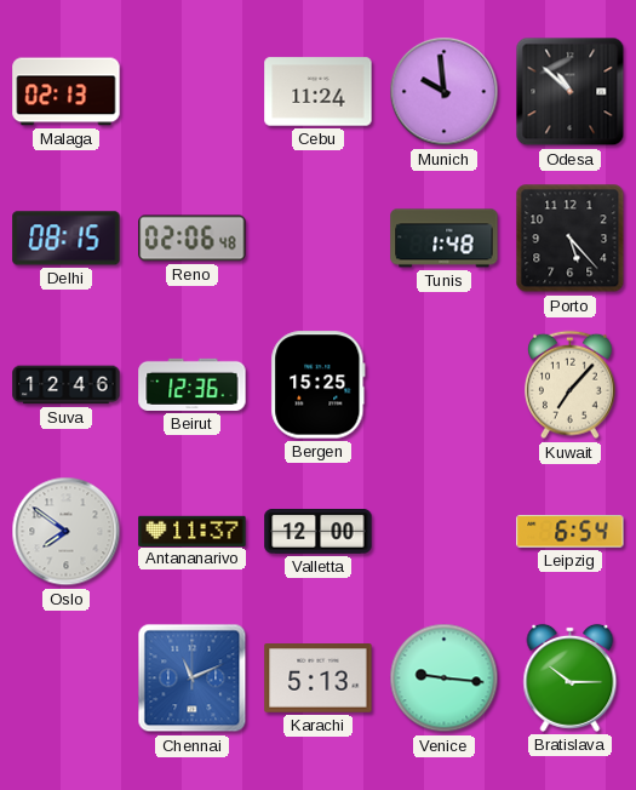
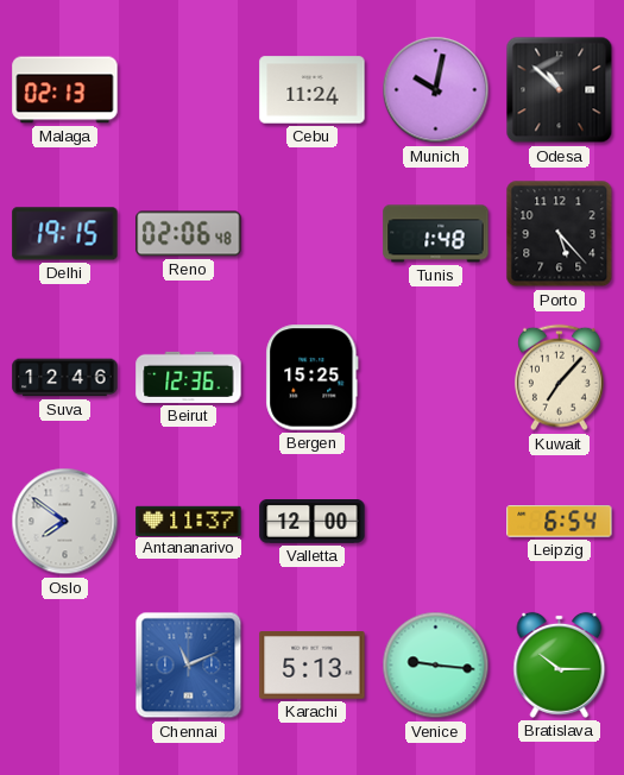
Munich: 9:59 -> 10:02
Delhi: 08:15 -> 19:15
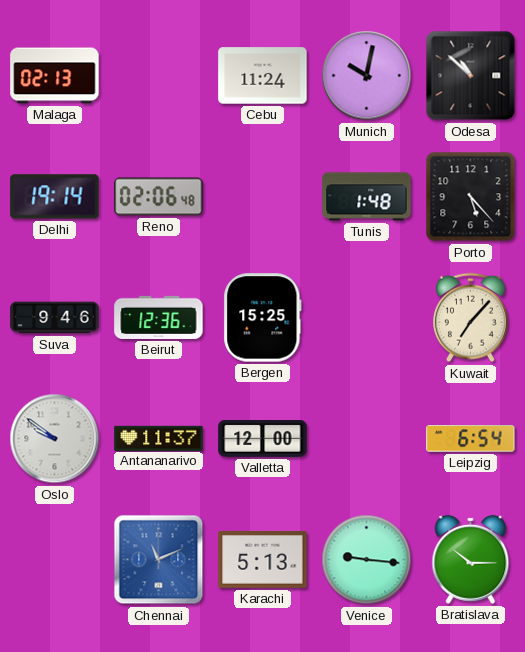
Delhi: 19:15 -> 19:14
Suva: 12:46 -> 9:46
Oslo: 7:51 -> 9:51
